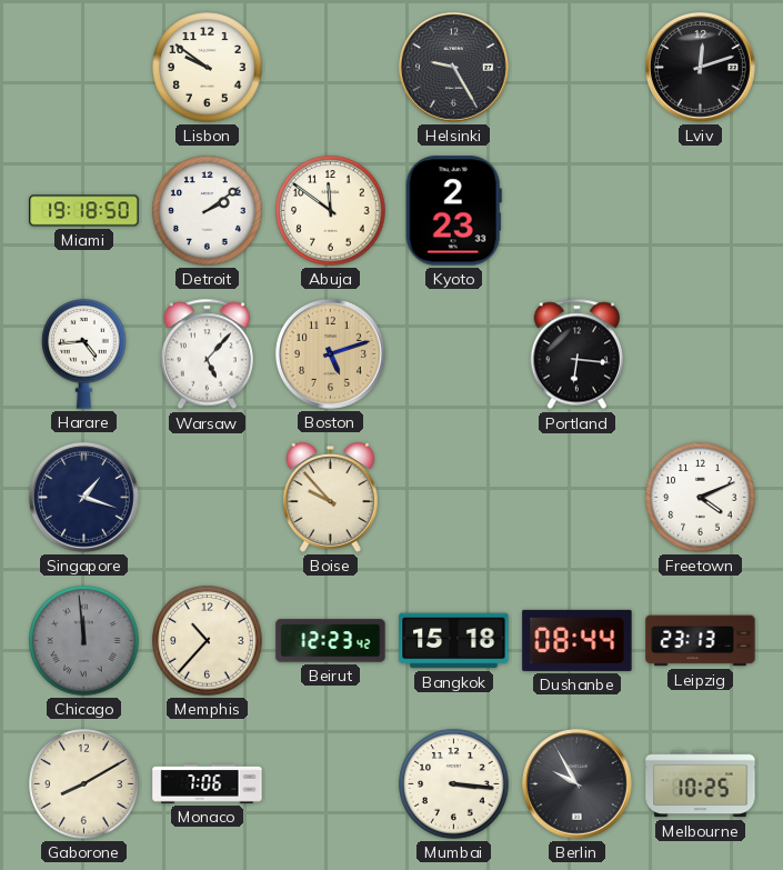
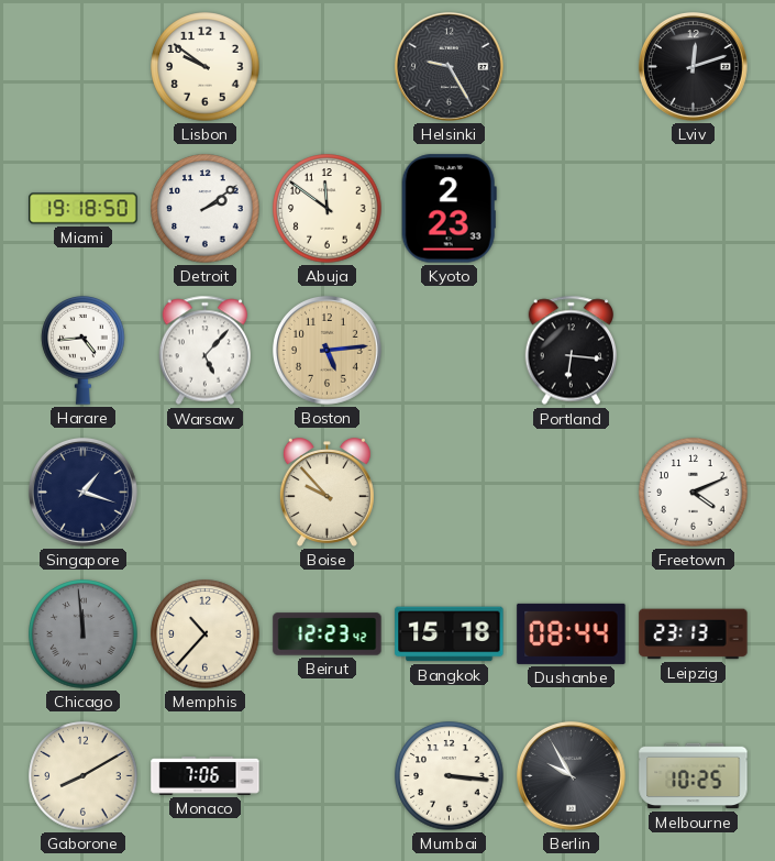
Boston: 5:12 -> 5:14
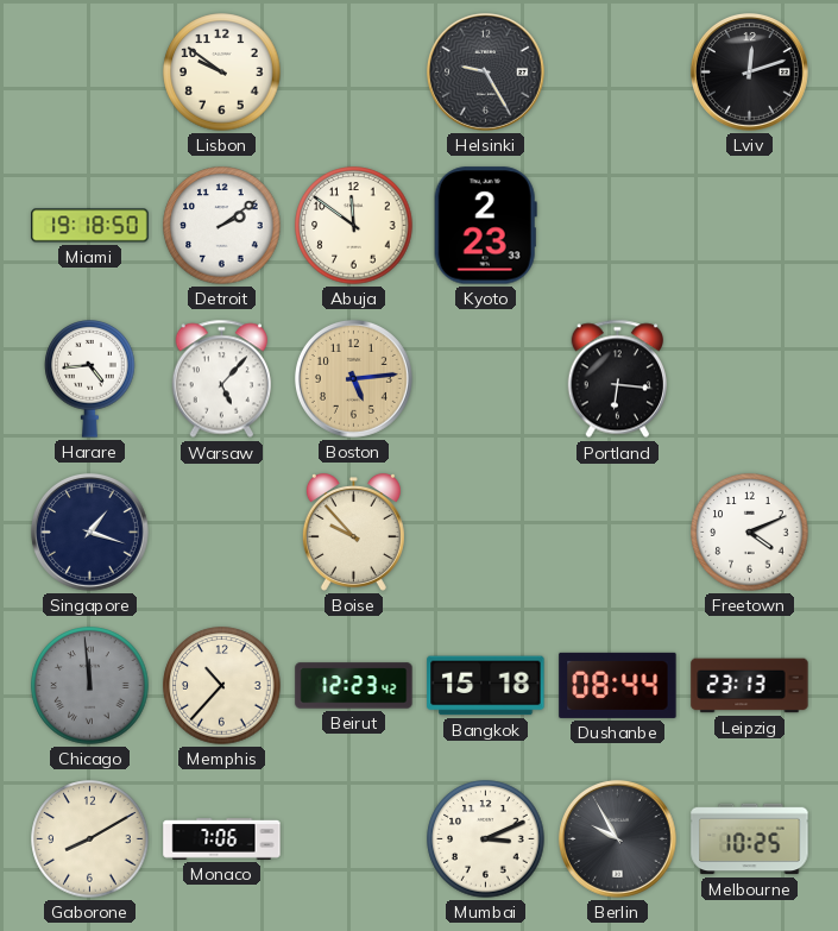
Mumbai: 3:16 -> 3:11
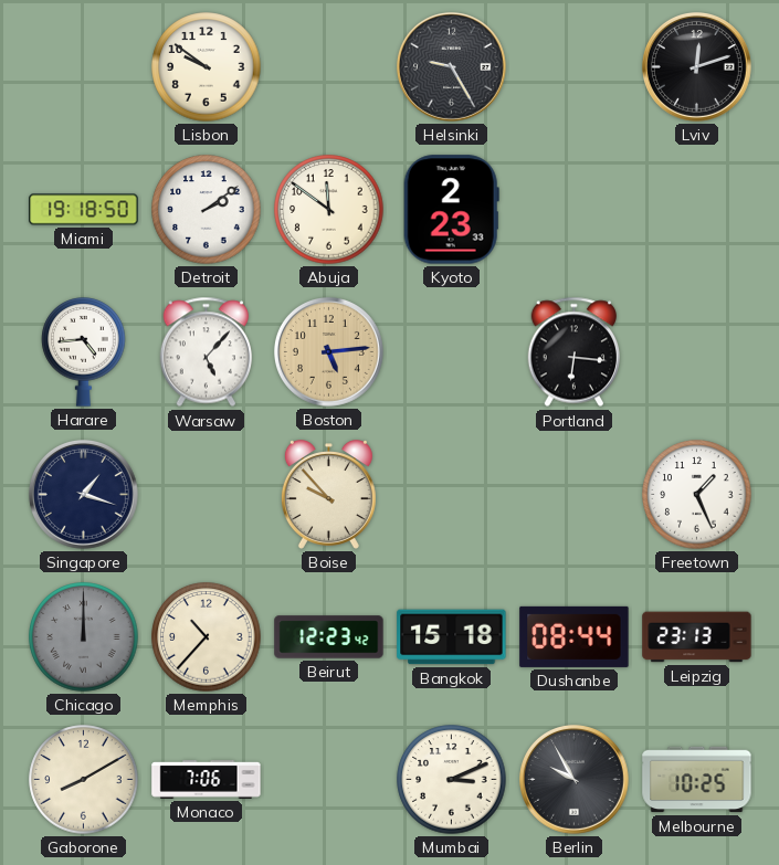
Freetown: 4:11 -> 1:26
Chicago: 11:59 -> 12:00
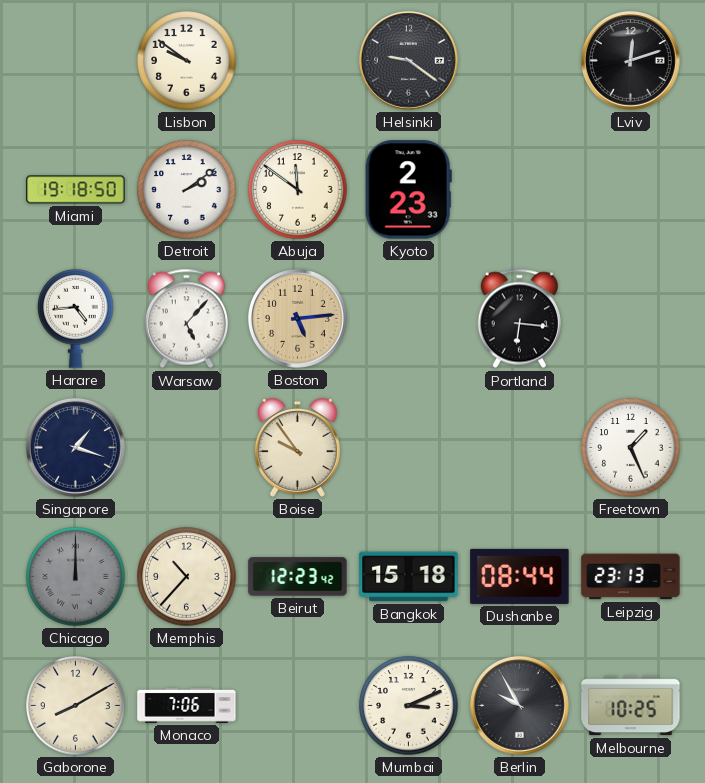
Helsinki: 9:25 -> 9:21
Boise: 9:53 -> 9:54
